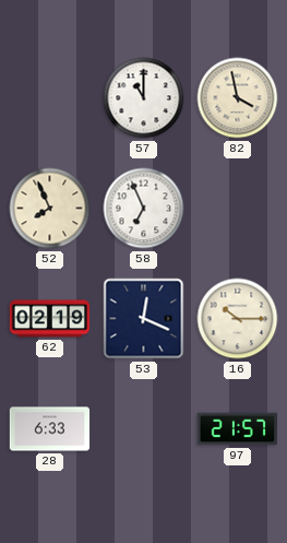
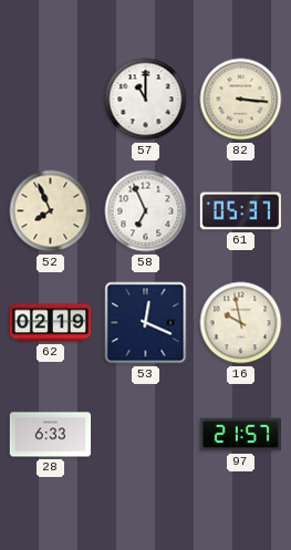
82: 3:58 -> 3:16
61: none -> 05:37
16: 10:15 -> 9:58
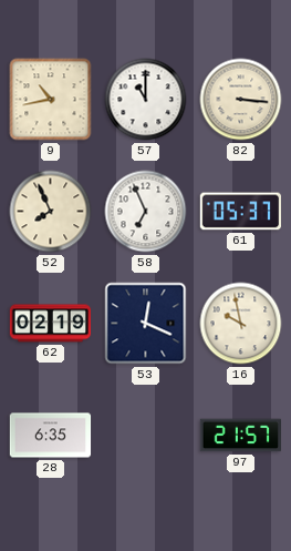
9: none -> 10:43
28: 6:33 -> 6:35
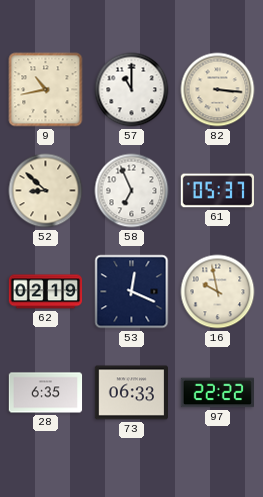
52: 7:56 -> 8:52
73: none -> 06:33
97: 21:57 -> 22:22
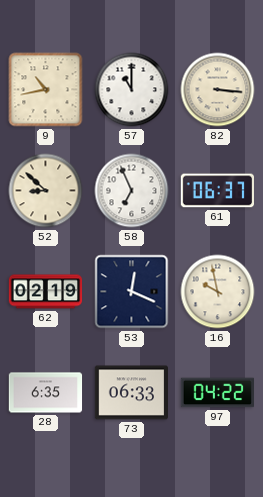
61: 05:37 -> 06:37
97: 22:22 -> 04:22
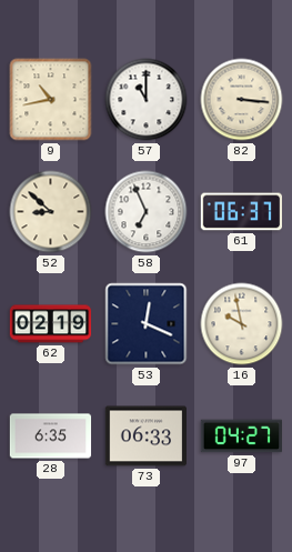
97: 04:22 -> 04:27
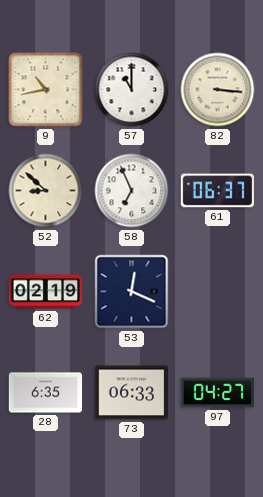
16: 9:58 -> none
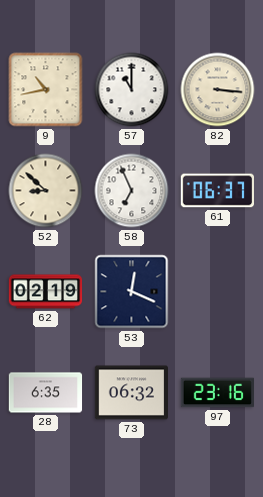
73: 06:33 -> 06:32
97: 04:27 -> 23:16
